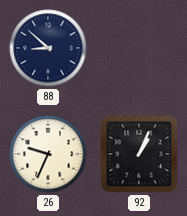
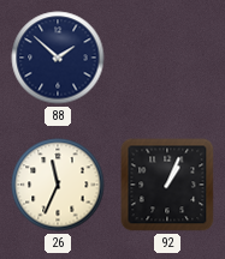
88: 8:52 -> 1:52
26: 9:34 -> 11:34
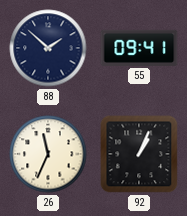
55: none -> 09:41
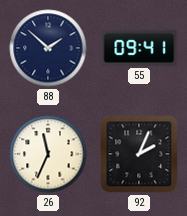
92: 1:04 -> 2:04
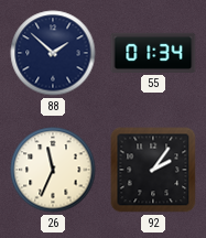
55: 09:41 -> 01:34
92: 2:04 -> 2:06
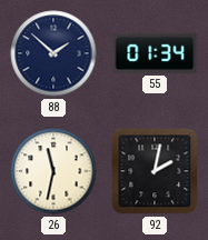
26: 11:34 -> 11:32
92: 2:06 -> 2:02
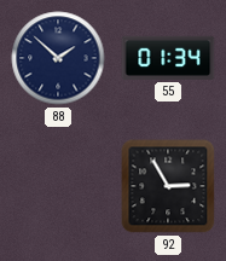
26: 11:32 -> none
92: 2:02 -> 2:55
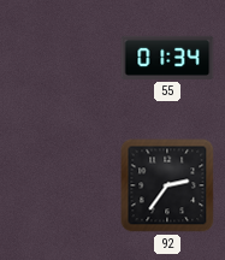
88: 1:52 -> none
92: 2:55 -> 2:36
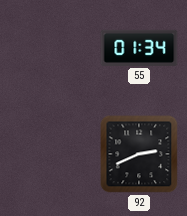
92: 2:36 -> 2:41
